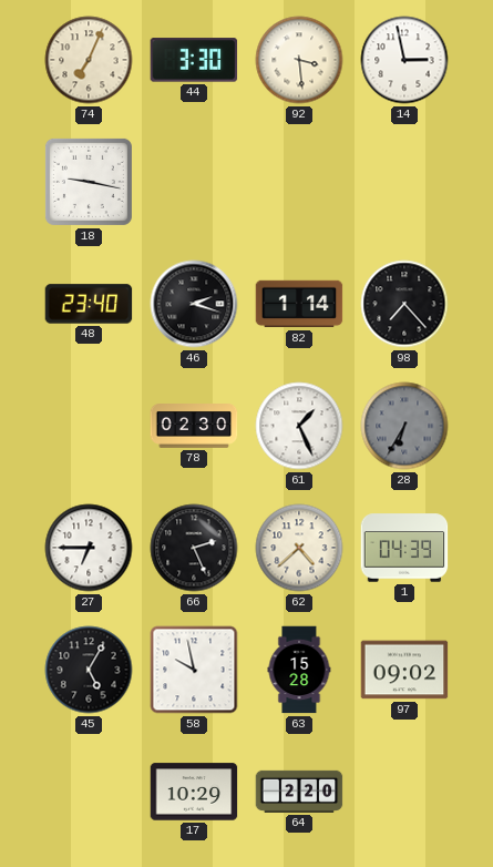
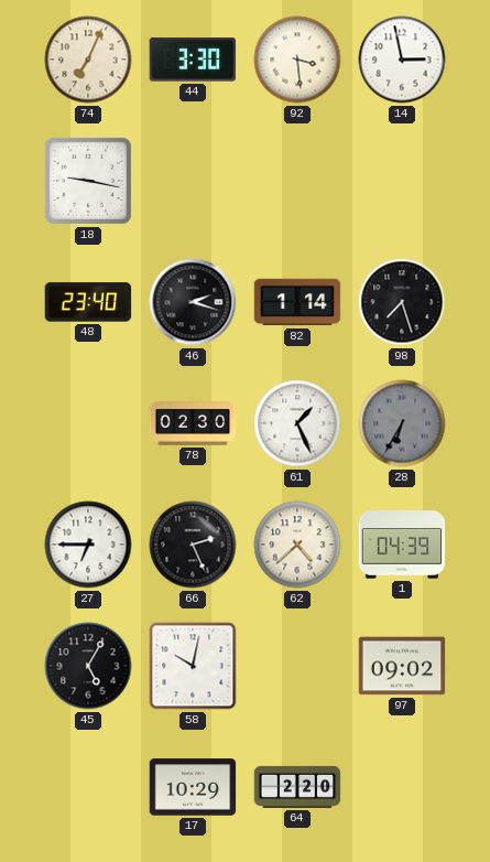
98: 7:23 -> 7:27
58: 9:58 -> 10:02
63: 15:28 -> none
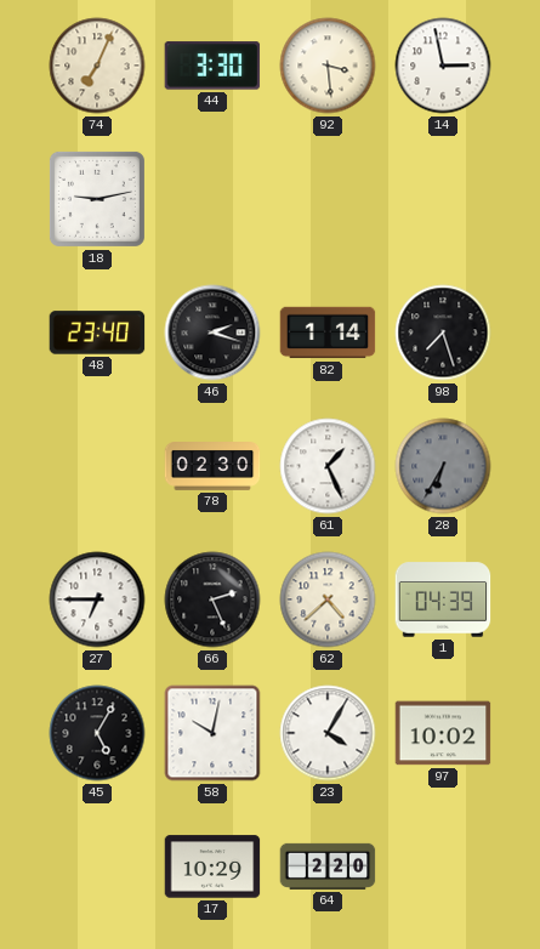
18: 9:17 -> 9:13
23: none -> 4:05
97: 09:02 -> 10:02
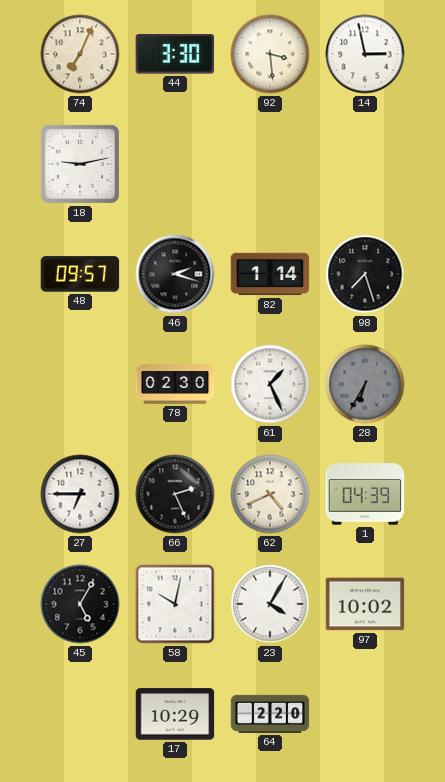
48: 23:40 -> 09:57
62: 4:38 -> 4:41
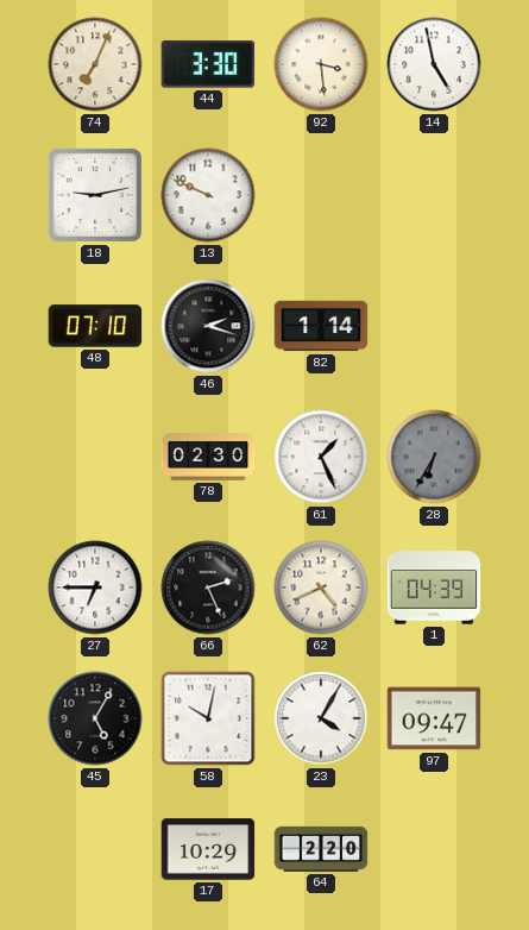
14: 2:58 -> 4:58
13: none -> 9:49
48: 09:57 -> 07:10
98: 7:27 -> none
97: 10:02 -> 09:47
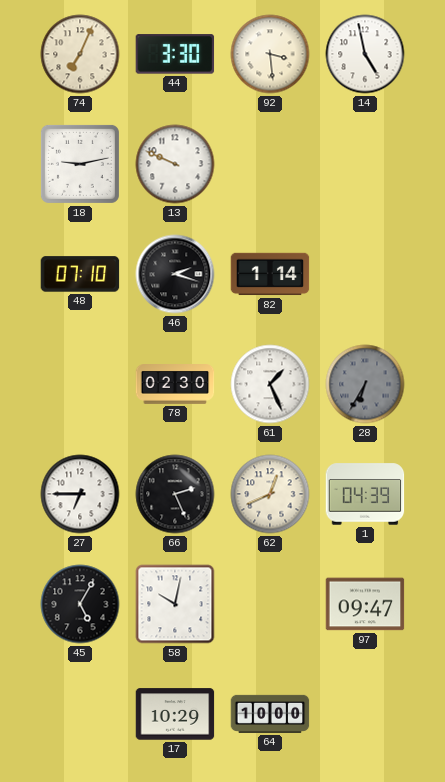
62: 4:41 -> 12:41
23: 4:05 -> none
64: 2:20 -> 10:00
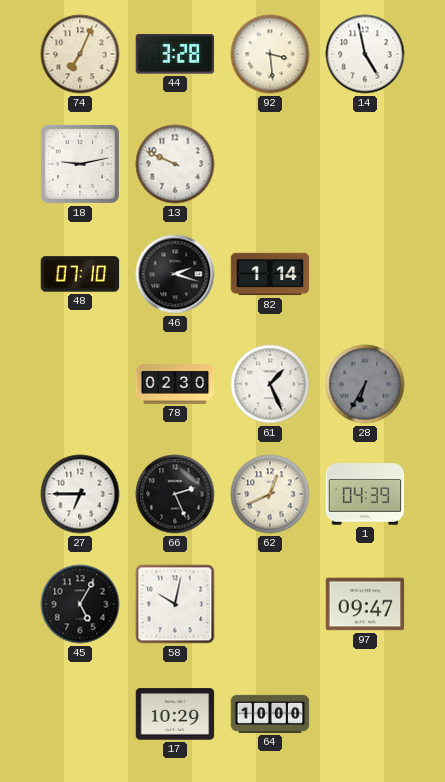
44: 3:30 -> 3:28
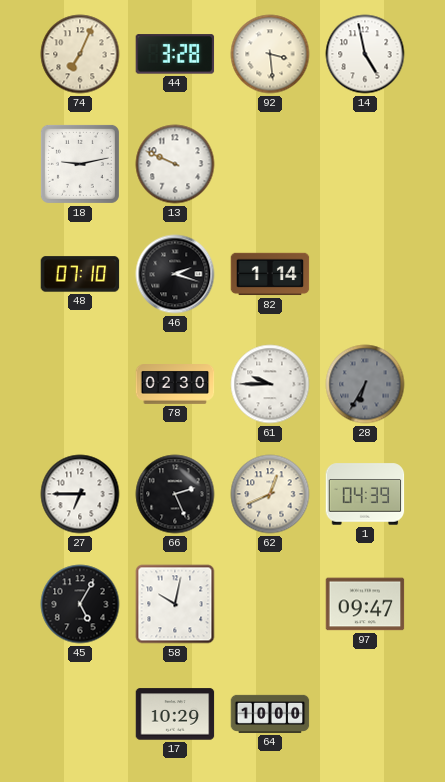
61: 1:26 -> 9:45
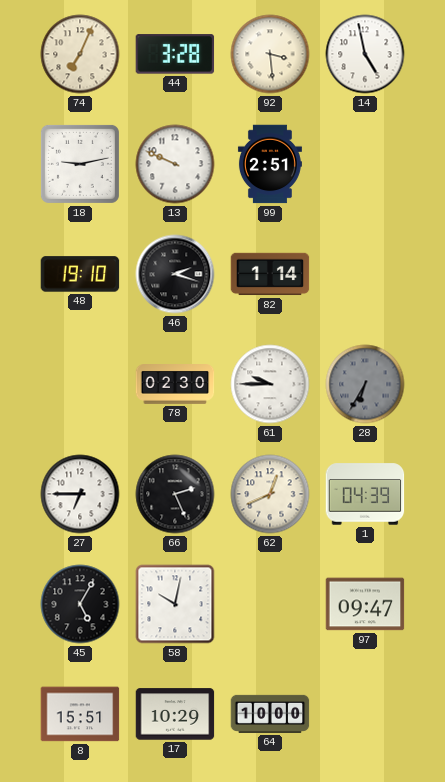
99: none -> 2:51
48: 07:10 -> 19:10
8: none -> 15:51
